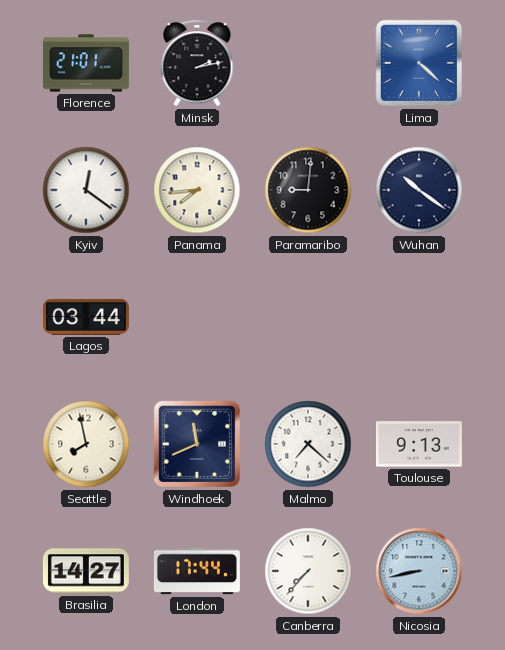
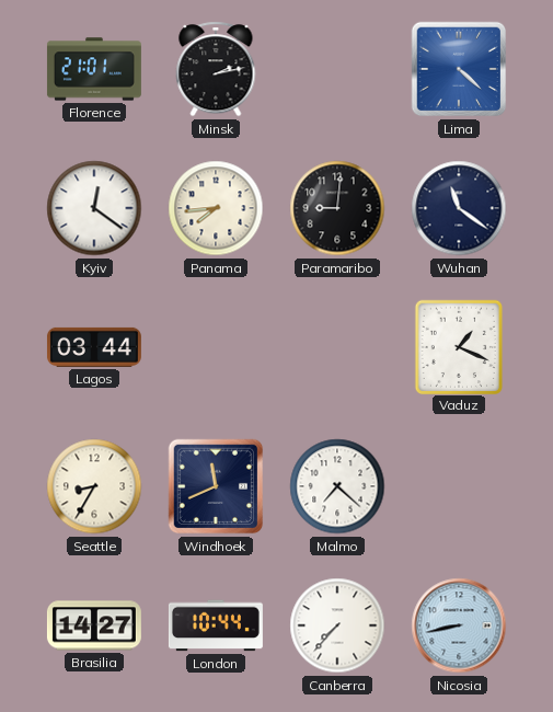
Wuhan: 10:21 -> 11:21
Vaduz: none -> 1:19
Seattle: 7:58 -> 8:35
Toulouse: 9:13 -> none
London: 17:44 -> 10:44
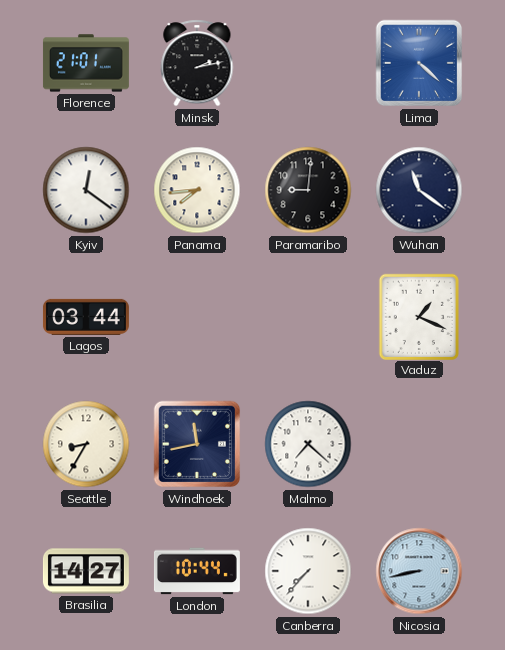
Windhoek: 11:41 -> 11:43
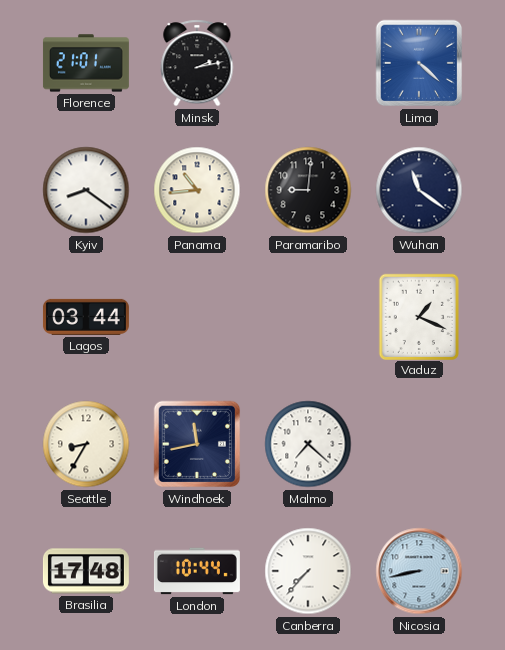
Kyiv: 12:21 -> 8:21
Panama: 7:44 -> 10:44
Brasilia: 14:27 -> 17:48
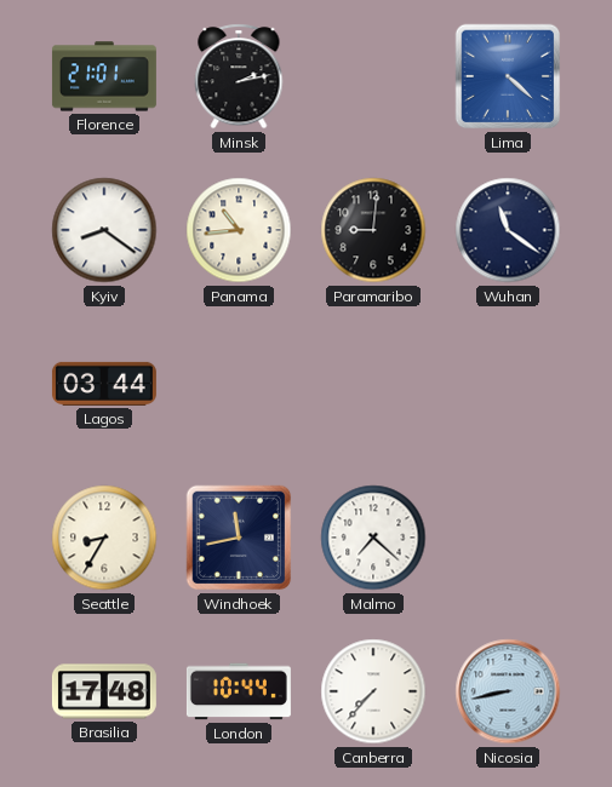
Vaduz: 1:19 -> none
